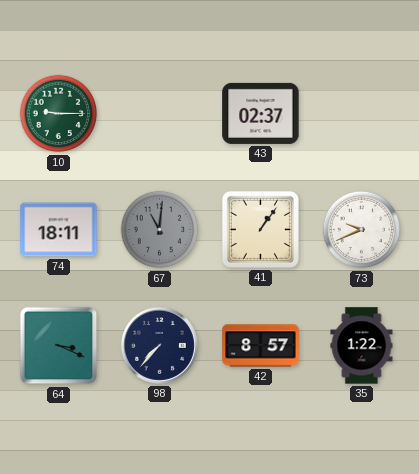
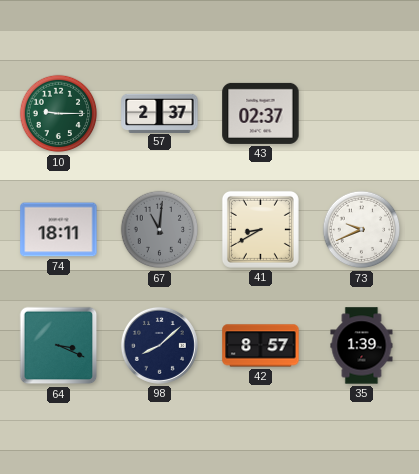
57: none -> 2:37
41: 1:06 -> 8:40
98: 7:37 -> 8:08
35: 1:22 -> 1:39
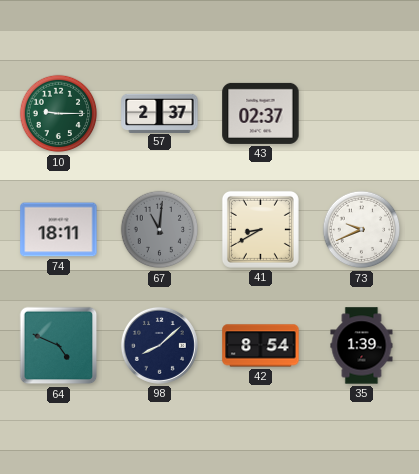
64: 3:19 -> 4:49
42: 8:57 -> 8:54
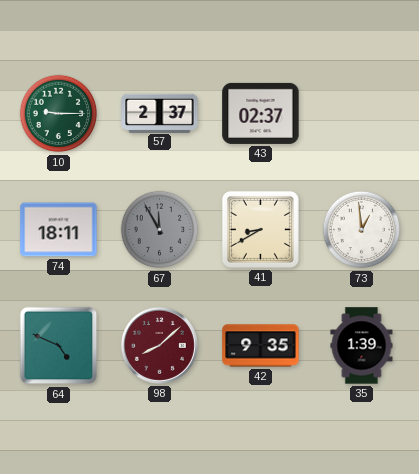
67: 11:01 -> 11:55
73: 9:41 -> 12:59
98 dial: navy -> burgundy
42: 8:54 -> 9:35
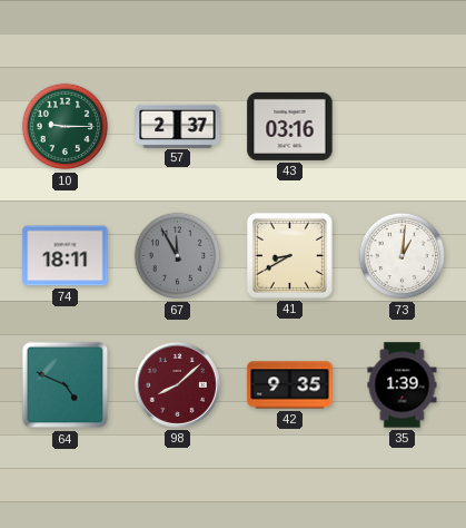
43: 02:37 -> 03:16
73: 12:59 -> 1:01
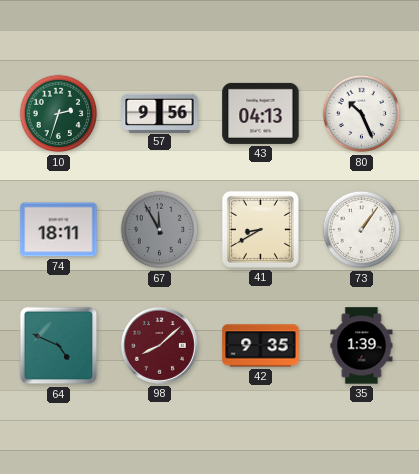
10: 9:15 -> 2:33
57: 2:37 -> 9:56
43: 03:16 -> 04:13
80: none -> 10:26
73: 1:01 -> 1:06
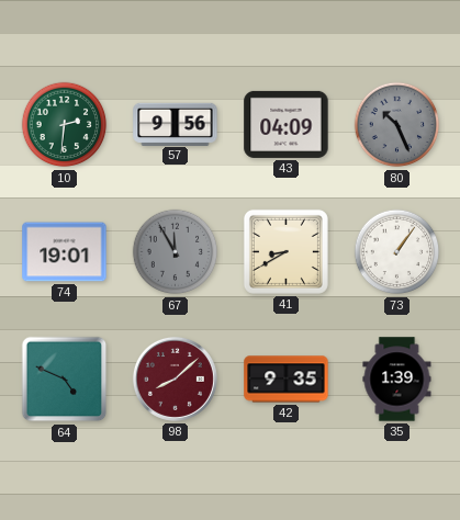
10: 2:33 -> 2:31
43: 04:13 -> 04:09
80 dial: white -> grey
74: 18:11 -> 19:01
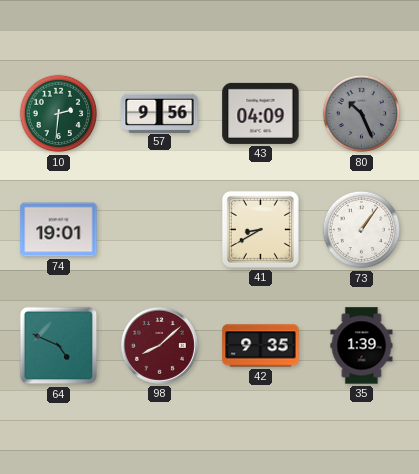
67: 11:55 -> none
